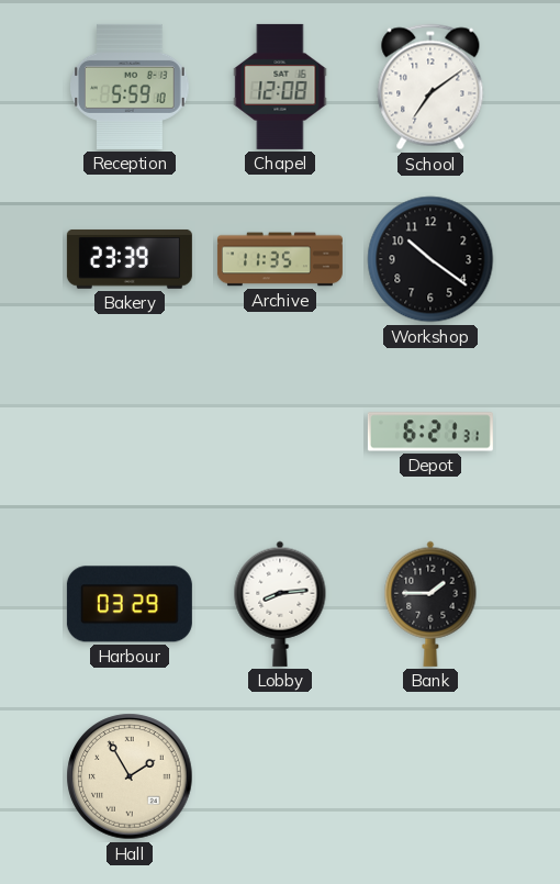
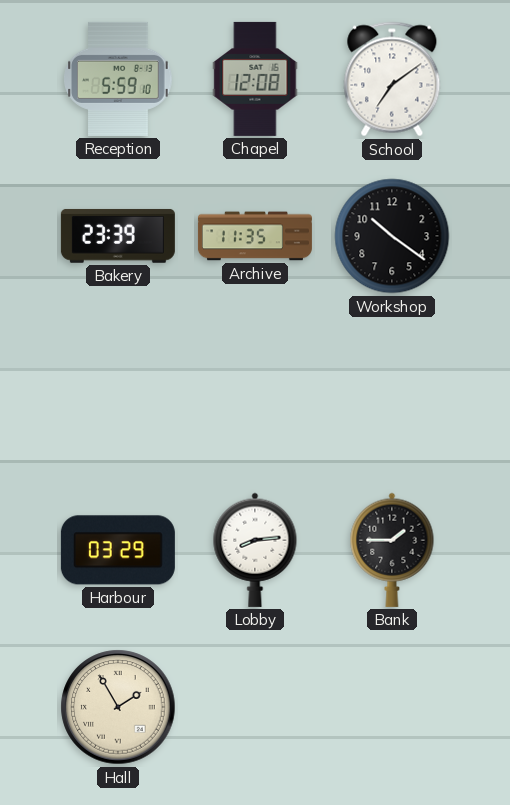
Depot: 6:21 -> none
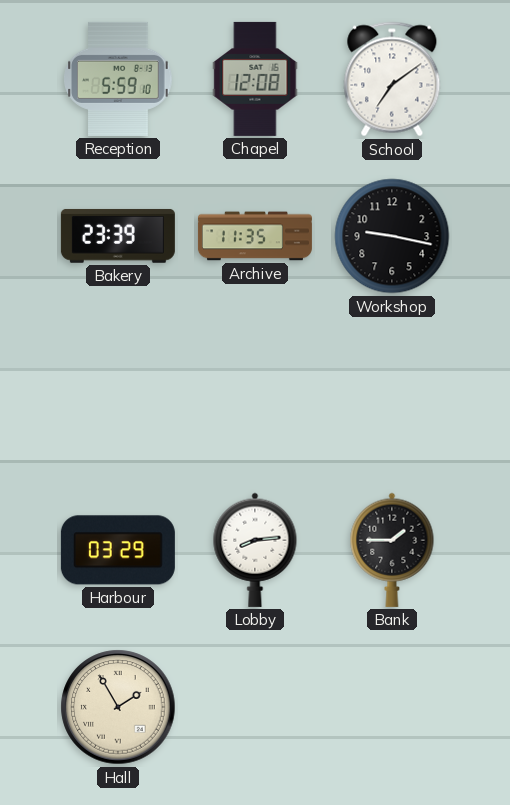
Workshop: 10:21 -> 9:17
